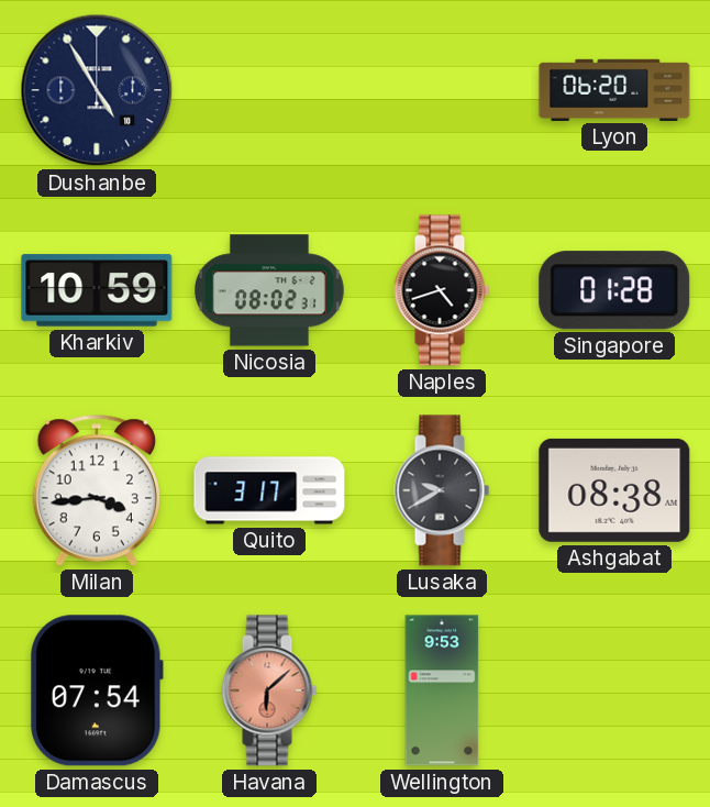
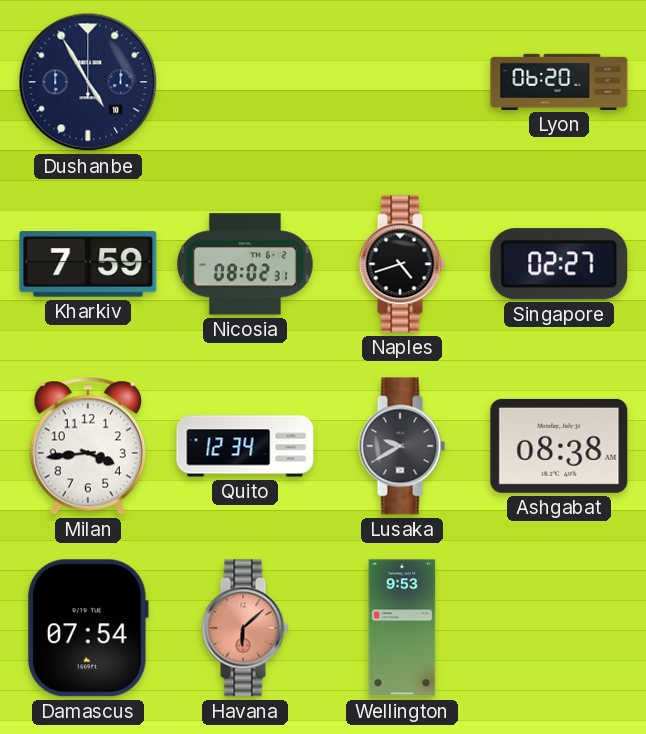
Kharkiv: 10:59 -> 7:59
Singapore: 01:28 -> 02:27
Quito: 3:17 -> 12:34
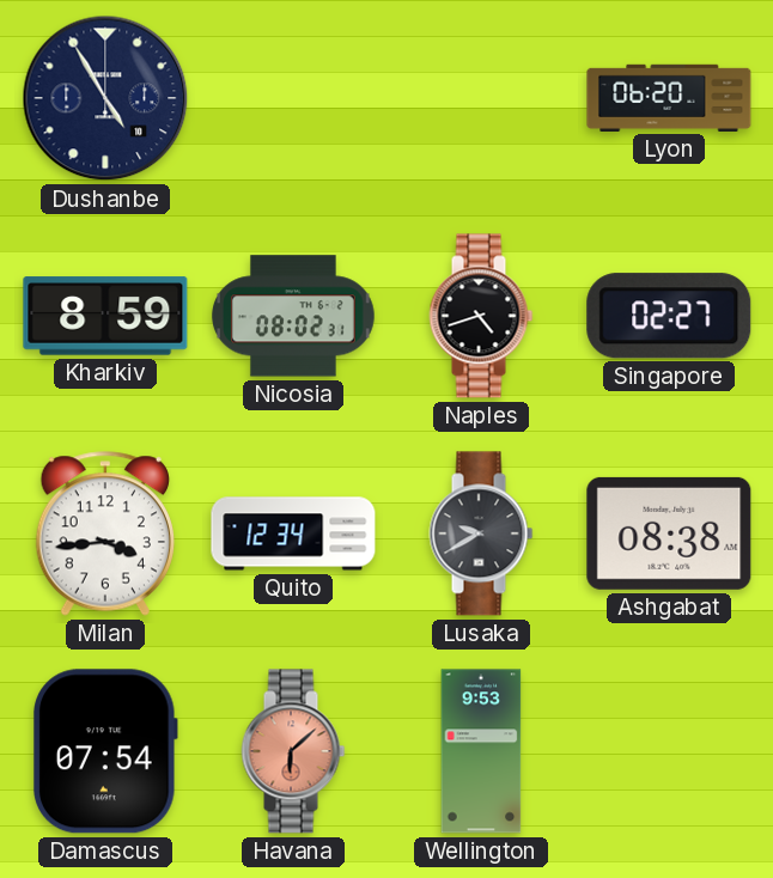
Kharkiv: 7:59 -> 8:59
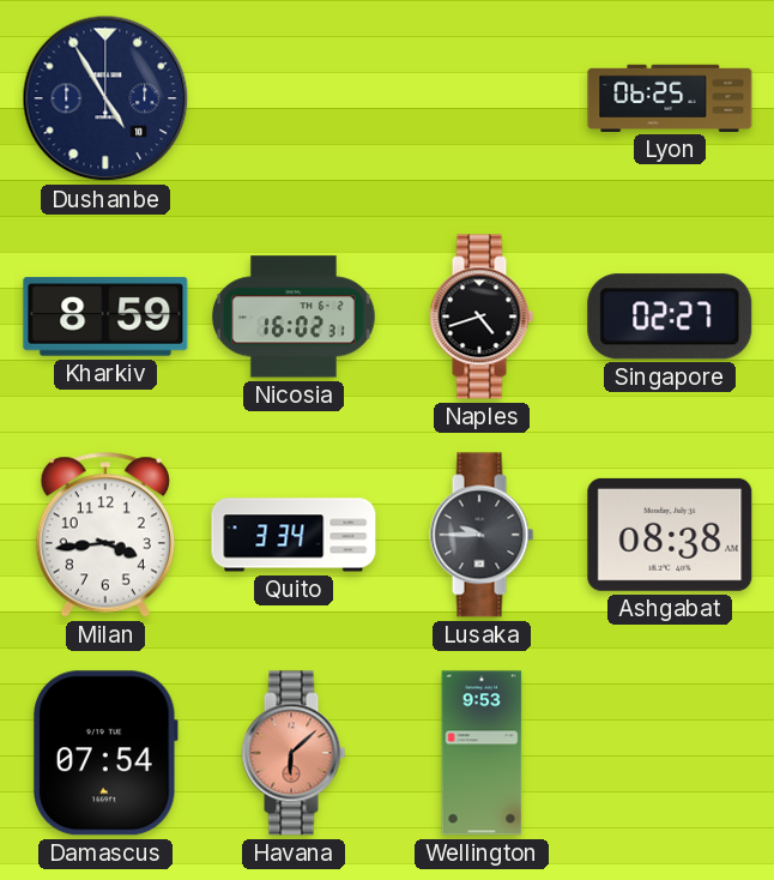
Lyon: 06:20 -> 06:25
Nicosia: 08:02 -> 16:02
Quito: 12:34 -> 3:34
Lusaka: 9:40 -> 9:45
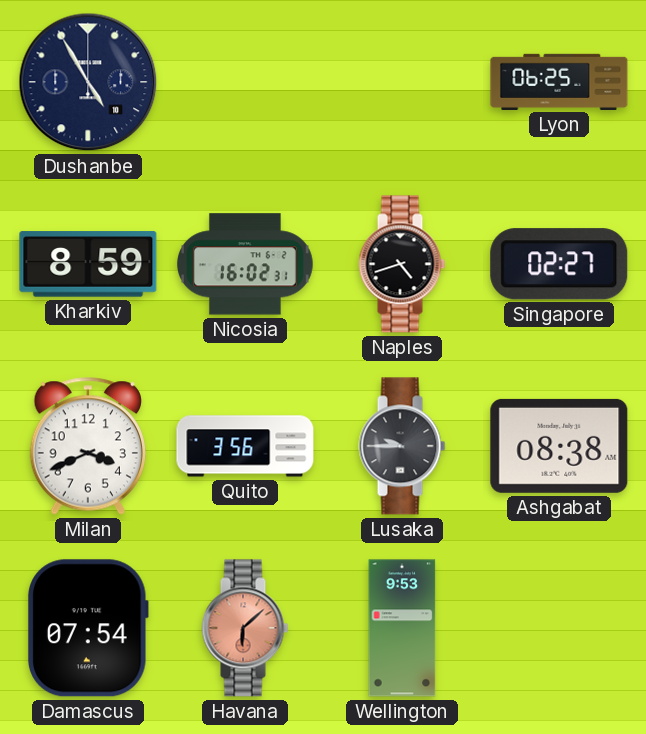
Milan: 3:44 -> 3:41
Quito: 3:34 -> 3:56
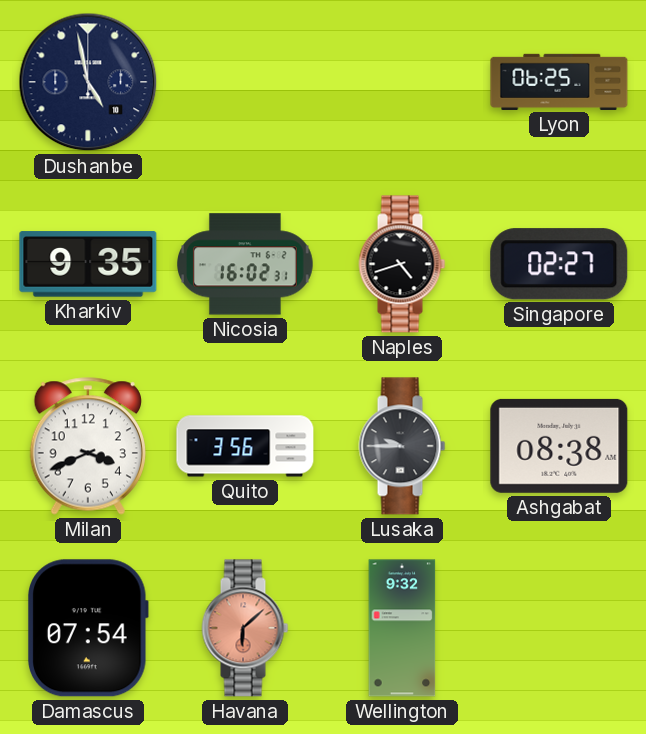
Dushanbe: 4:55 -> 4:58
Kharkiv: 8:59 -> 9:35
Wellington: 9:53 -> 9:32
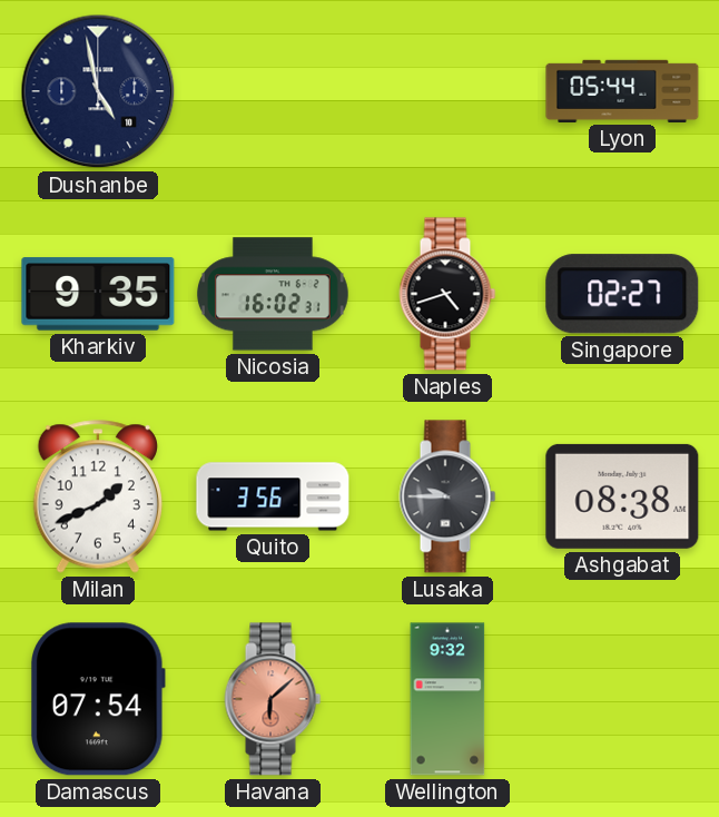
Lyon: 06:25 -> 05:44
Milan: 3:41 -> 1:41
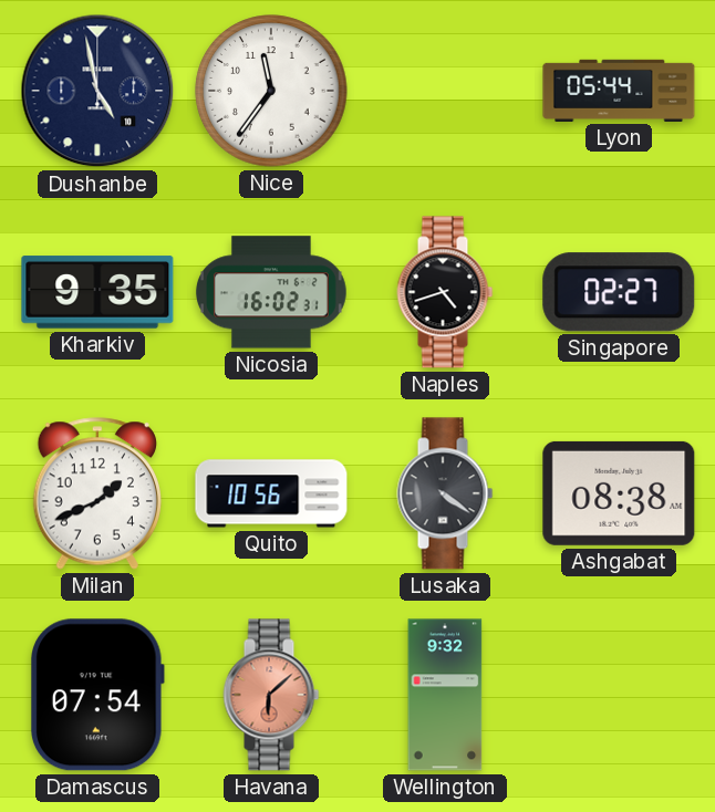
Nice: none -> 11:36
Quito: 3:56 -> 10:56
Lusaka: 9:45 -> 4:21
